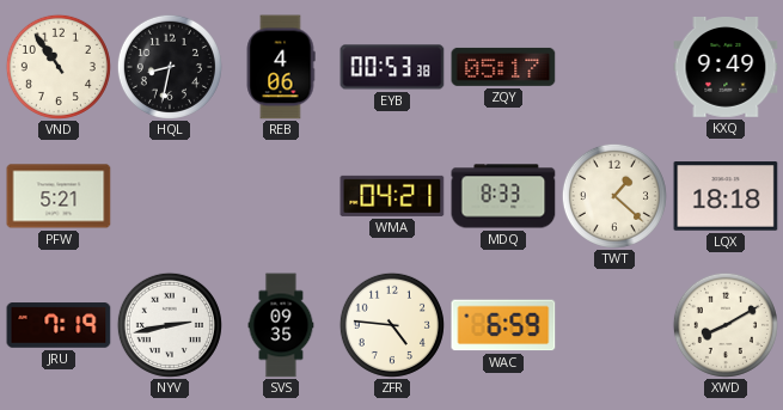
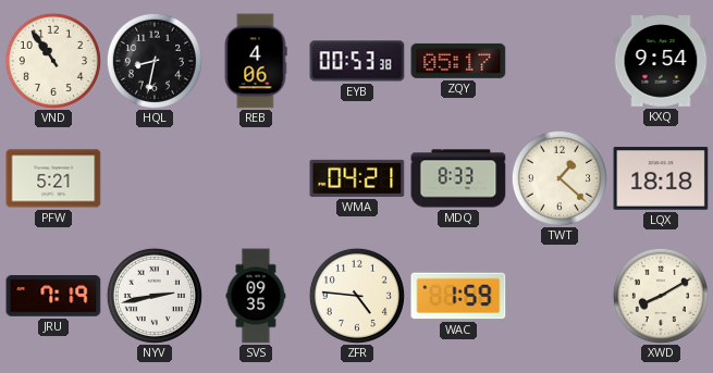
KXQ: 9:49 -> 9:54
WAC: 6:59 -> 1:59
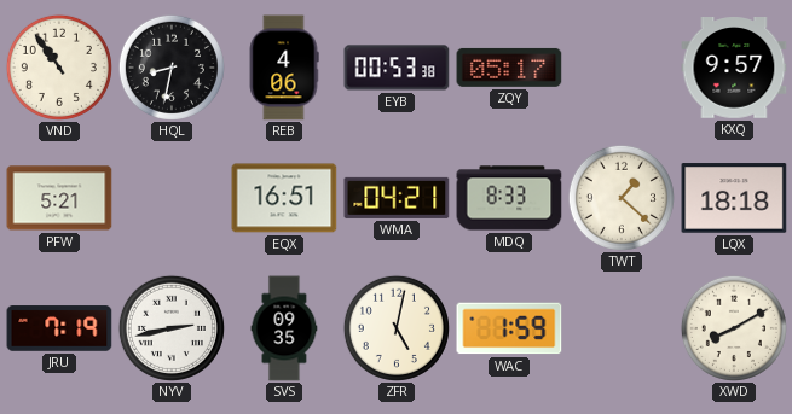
KXQ: 9:54 -> 9:57
EQX: none -> 16:51
ZFR: 4:46 -> 5:02
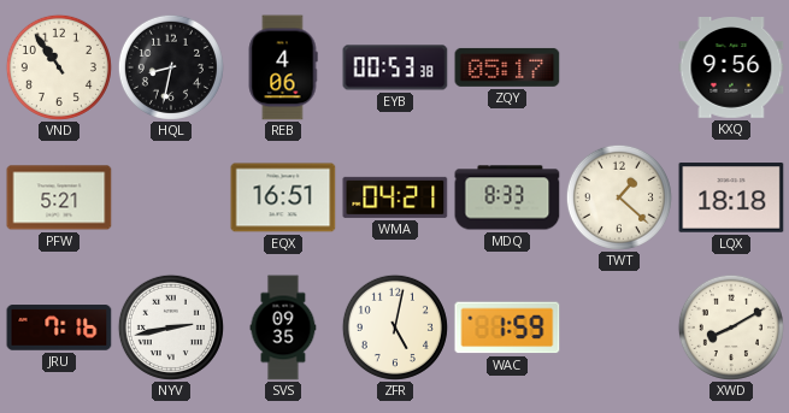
KXQ: 9:57 -> 9:56
JRU: 7:19 -> 7:16
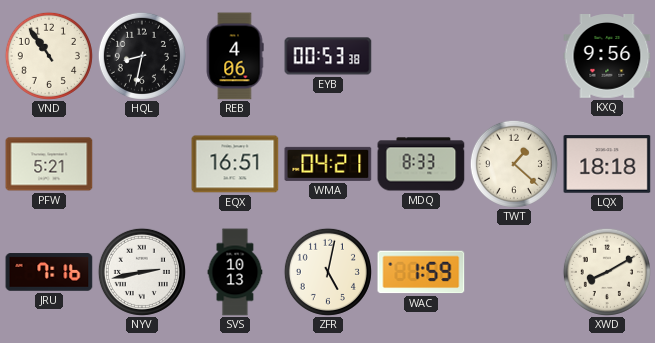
ZQY: 05:17 -> none
SVS: 09:35 -> 10:13
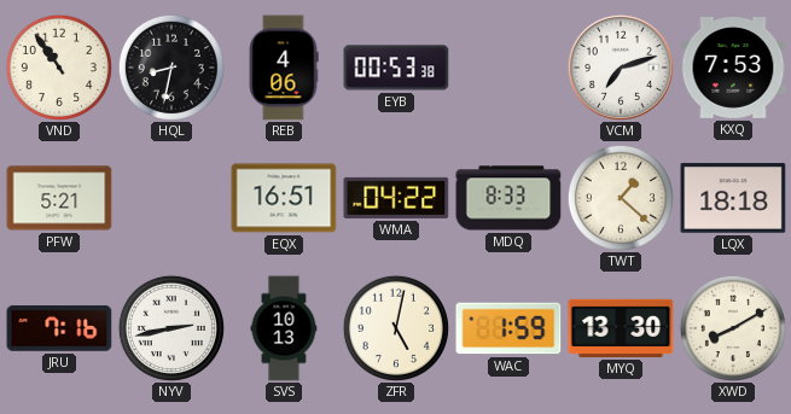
VCM: none -> 7:12
KXQ: 9:56 -> 7:53
WMA: 04:21 -> 04:22
MYQ: none -> 13:30
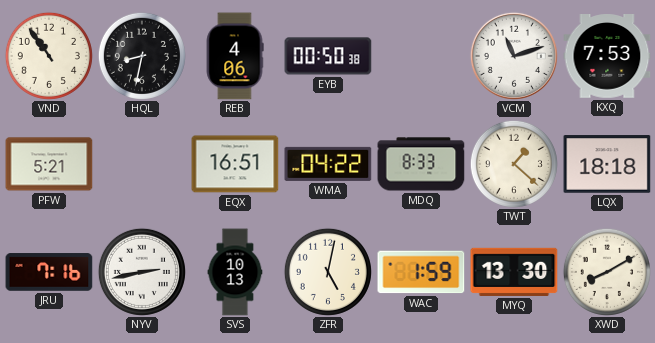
EYB: 00:53 -> 00:50
VCM: 7:12 -> 11:12
